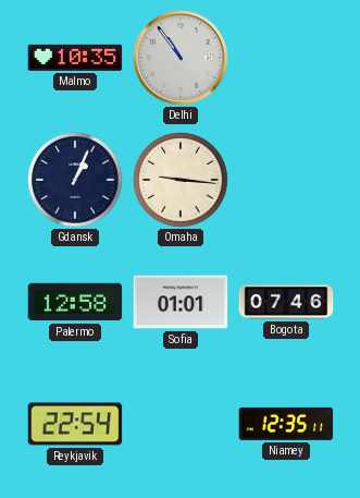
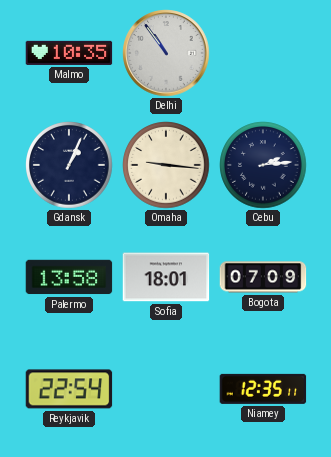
Cebu: none -> 2:14
Palermo: 12:58 -> 13:58
Sofia: 01:01 -> 18:01
Bogota: 07:46 -> 07:09
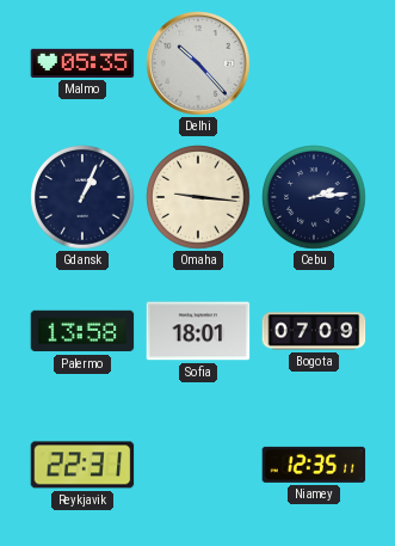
Malmo: 10:35 -> 05:35
Delhi: 10:54 -> 10:23
Reykjavik: 22:54 -> 22:31
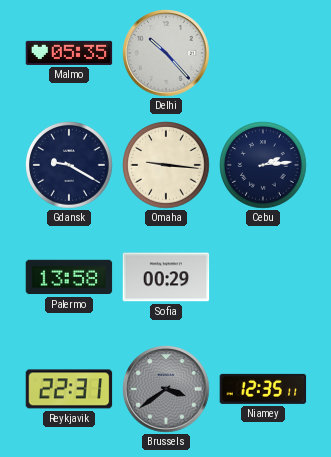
Gdansk: 1:04 -> 9:20
Sofia: 18:01 -> 00:29
Bogota: 07:09 -> none
Brussels: none -> 3:39
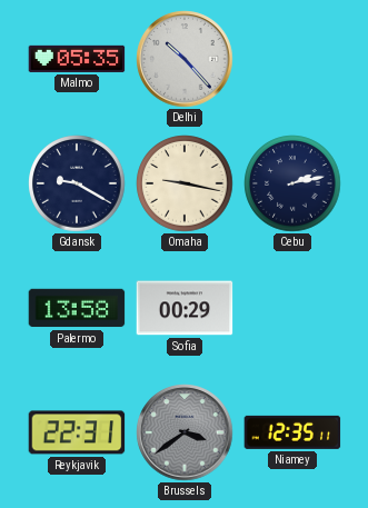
Omaha: 9:16 -> 9:17
Cebu: 2:14 -> 2:13
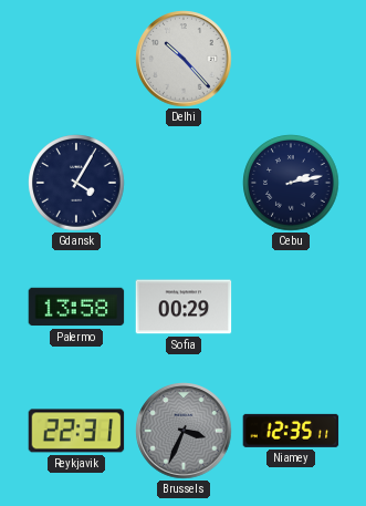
Malmo: 05:35 -> none
Gdansk: 9:20 -> 4:05
Omaha: 9:17 -> none
Brussels: 3:39 -> 3:34
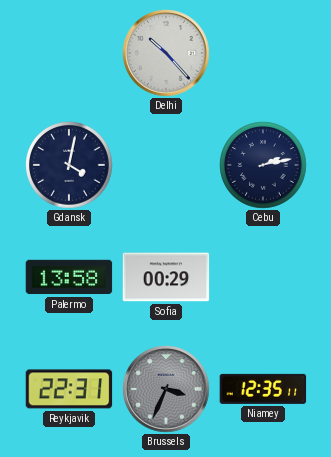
Gdansk: 4:05 -> 4:02
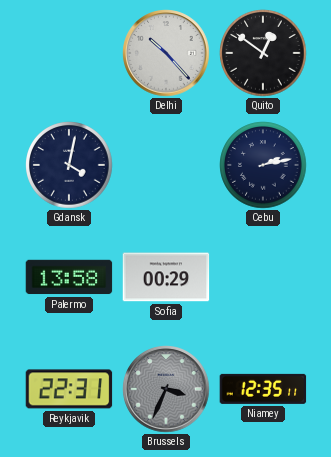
Quito: none -> 12:51
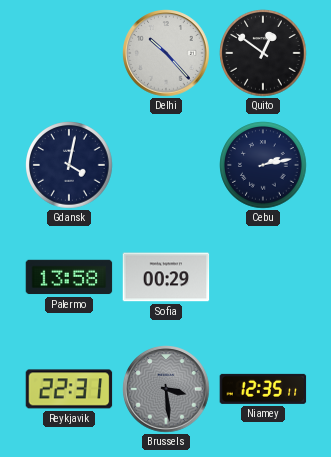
Brussels: 3:34 -> 3:29
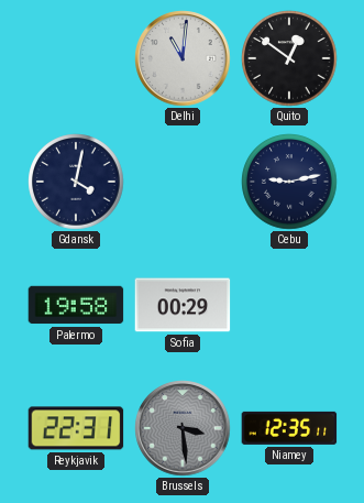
Delhi: 10:23 -> 11:01
Cebu: 2:13 -> 9:13
Palermo: 13:58 -> 19:58
